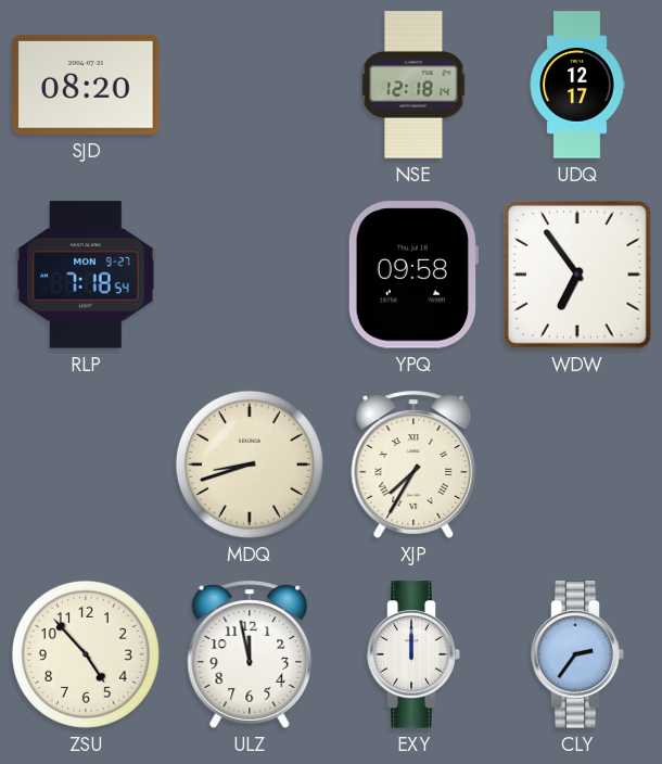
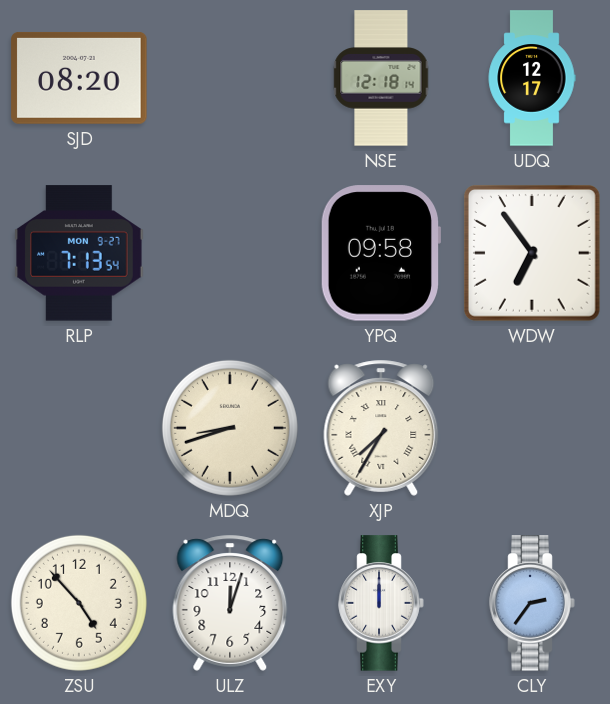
RLP: 7:18 -> 7:13
ULZ: 11:58 -> 12:03
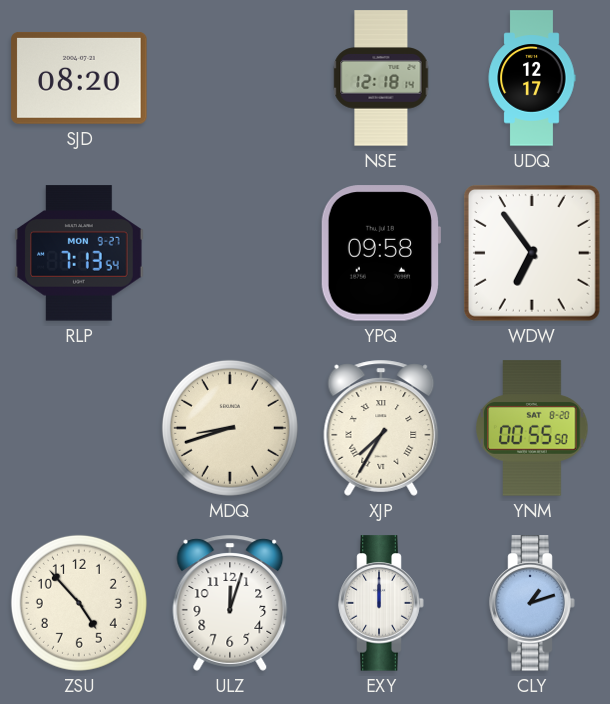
YNM: none -> 00:55
CLY: 2:36 -> 1:12
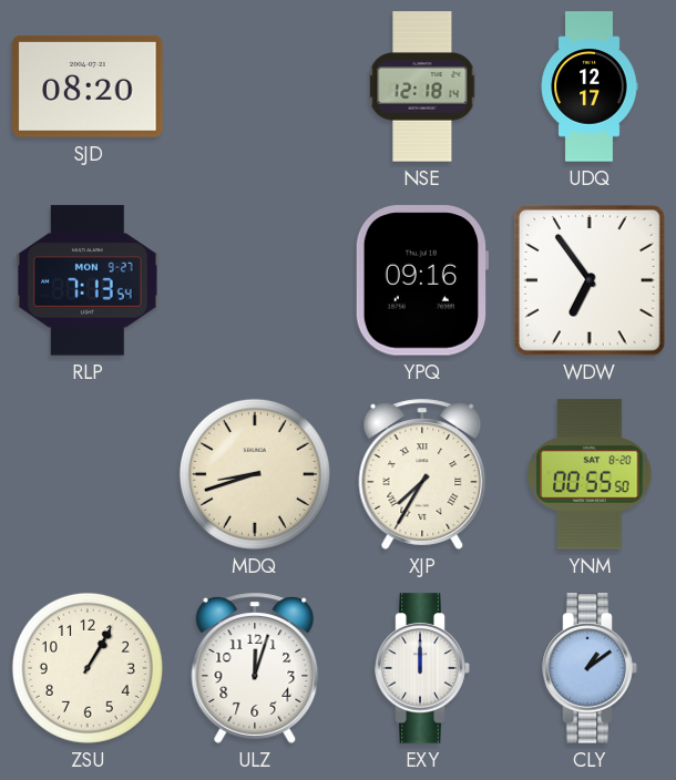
YPQ: 09:58 -> 09:16
ZSU: 4:53 -> 1:05
CLY: 1:12 -> 1:09
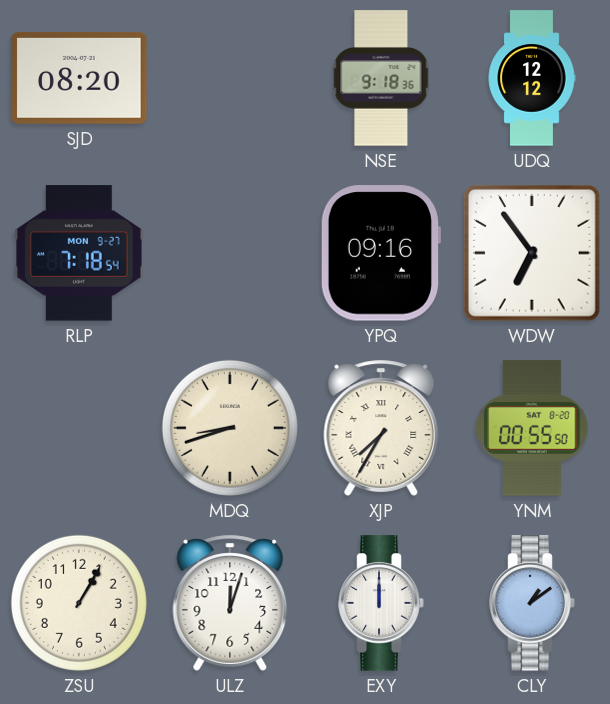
NSE: 12:18 -> 9:18
UDQ: 12:17 -> 12:12
RLP: 7:13 -> 7:18
